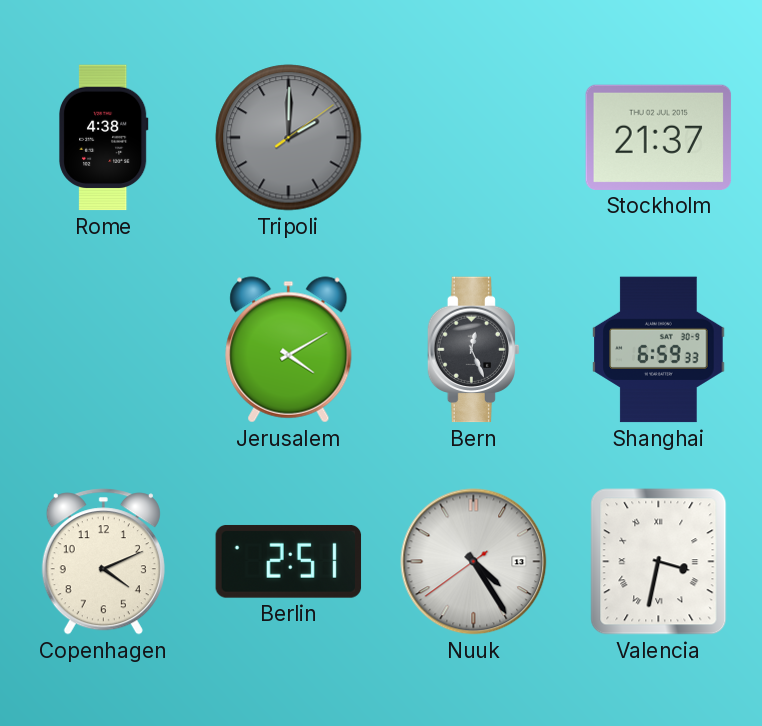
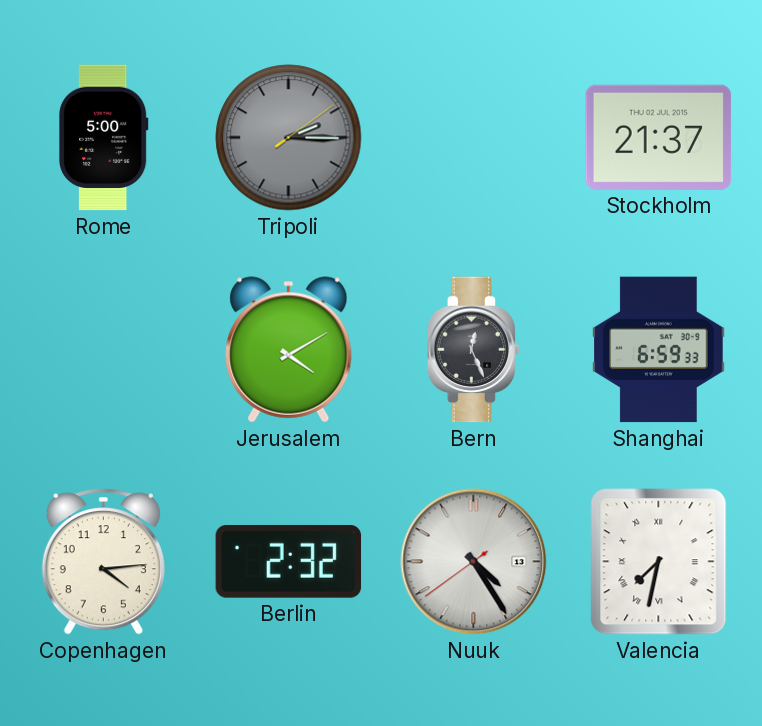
Rome: 4:38 -> 5:00
Tripoli: 2:00 -> 2:15
Copenhagen: 4:11 -> 4:14
Berlin: 2:51 -> 2:32
Valencia: 3:32 -> 7:32
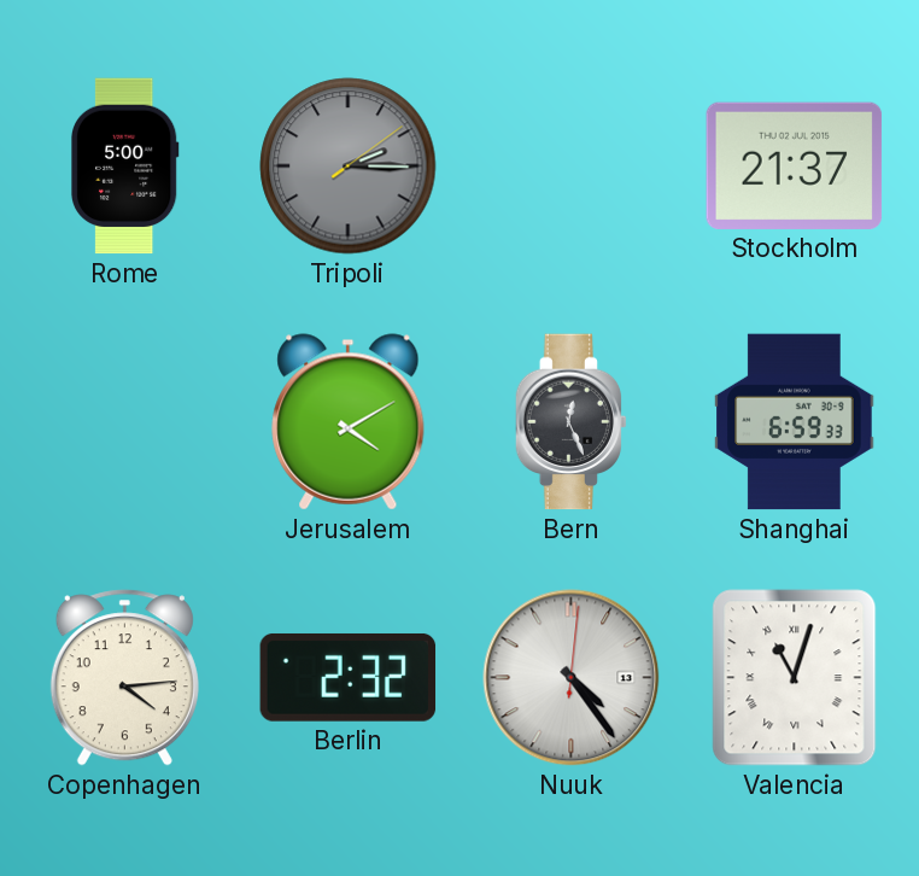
Nuuk: 4:24:39 -> 4:24:01
Valencia: 7:32 -> 11:03
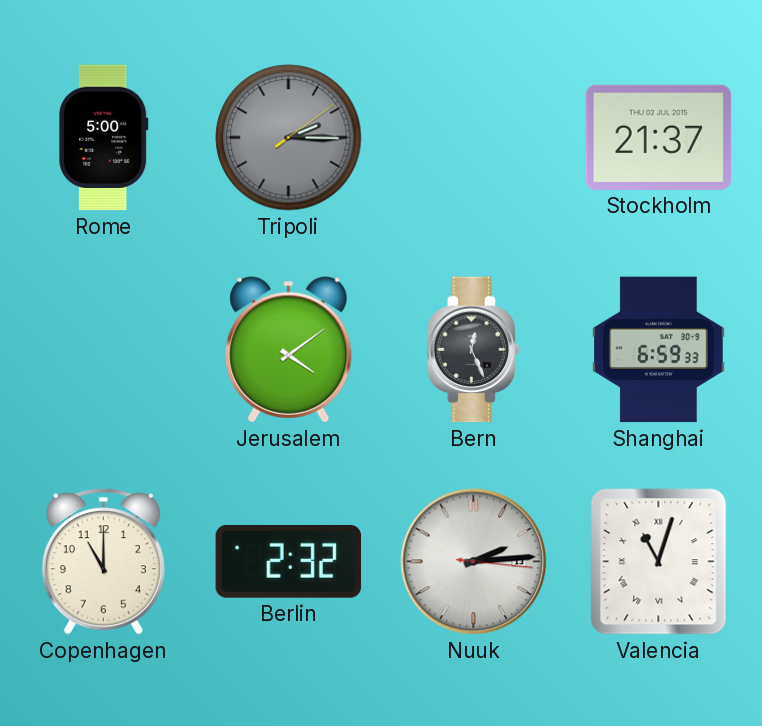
Jerusalem: 4:10 -> 4:09
Copenhagen: 4:14 -> 11:00
Nuuk: 4:24 -> 2:14
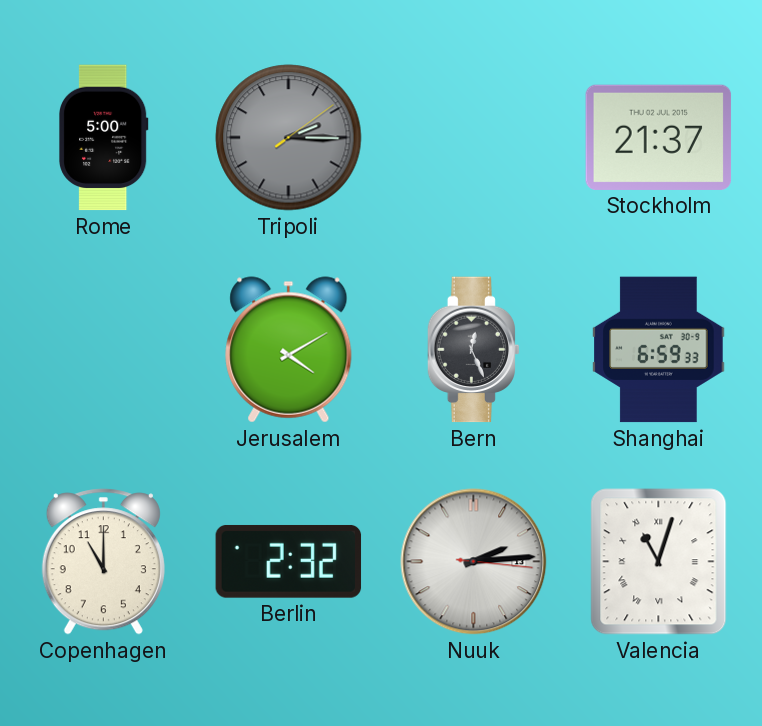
Jerusalem: 4:09 -> 4:10
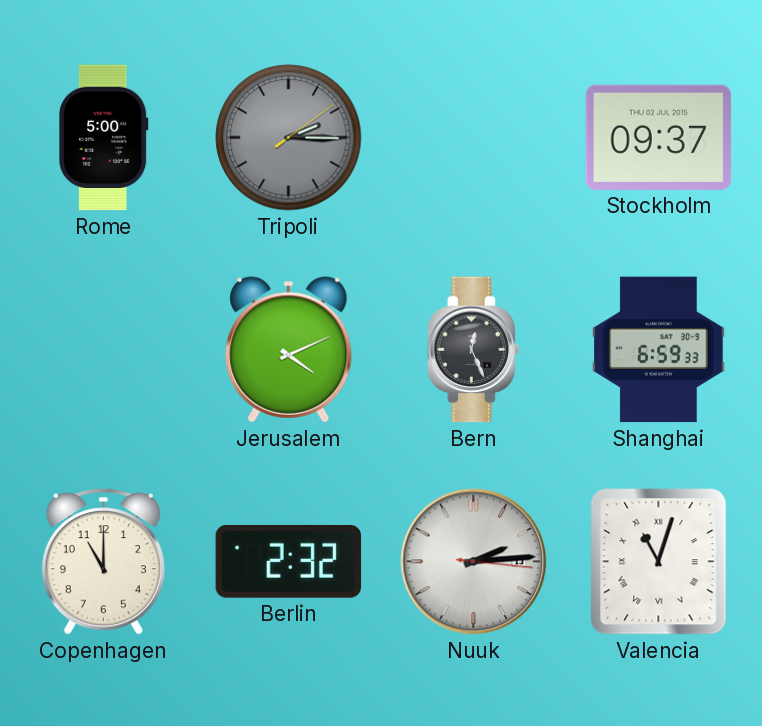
Stockholm: 21:37 -> 09:37
Jerusalem: 4:10 -> 4:11
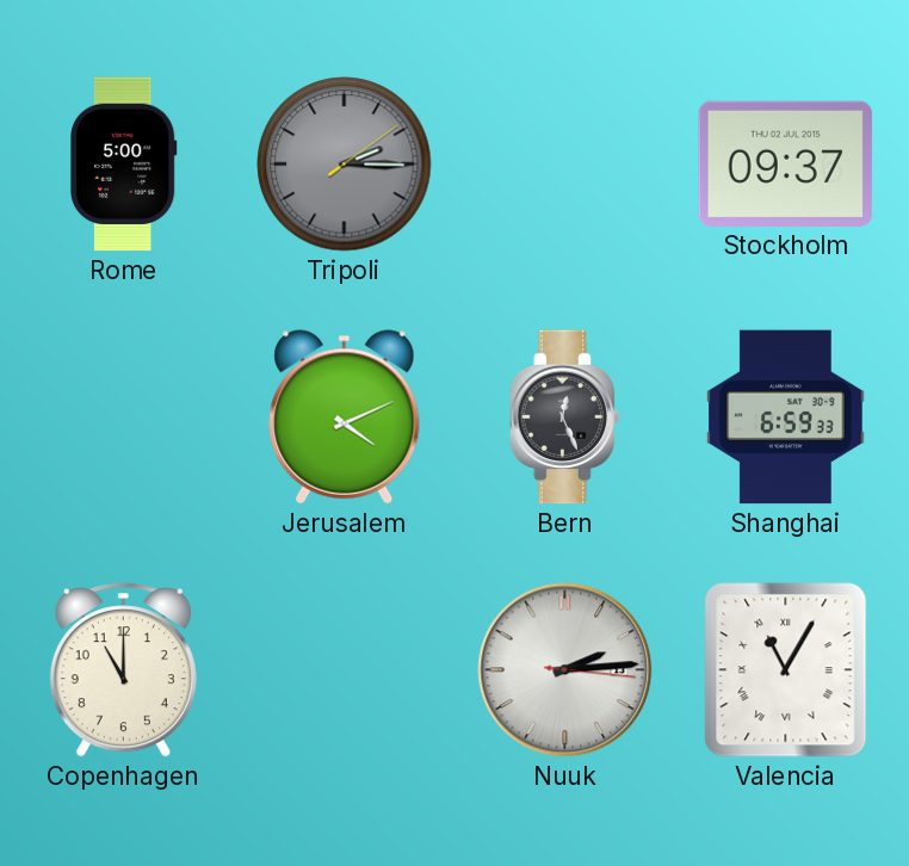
Berlin: 2:32 -> none
Valencia: 11:03 -> 11:05
